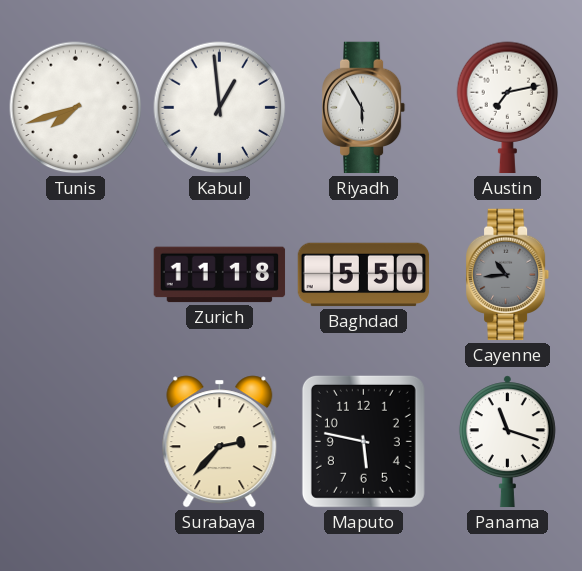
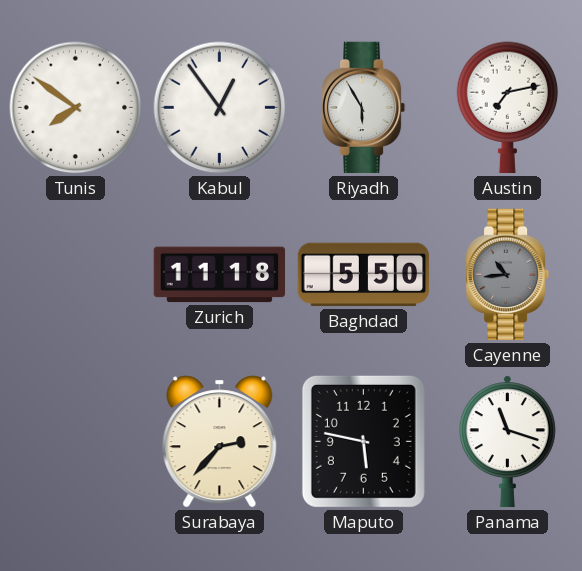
Tunis: 7:42 -> 7:51
Kabul: 12:59 -> 12:54
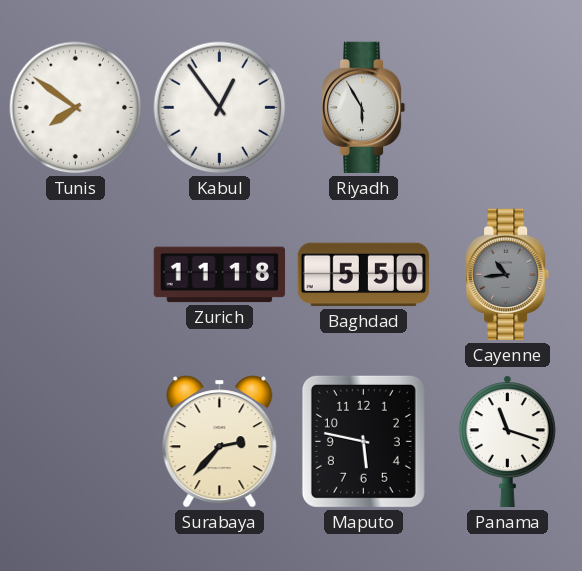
Austin: 7:13 -> none
